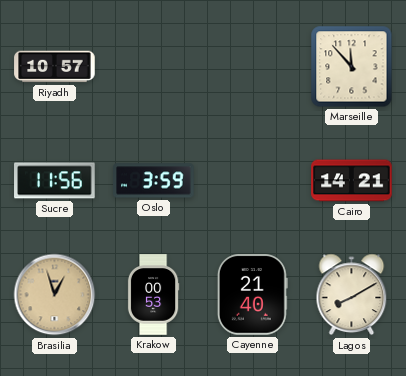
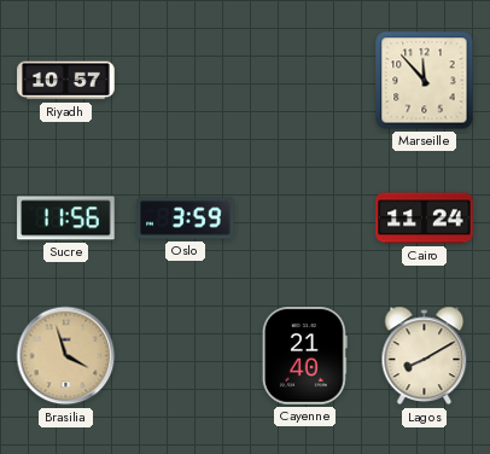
Cairo: 14:21 -> 11:24
Brasilia: 12:57 -> 3:57
Krakow: 00:53 -> none
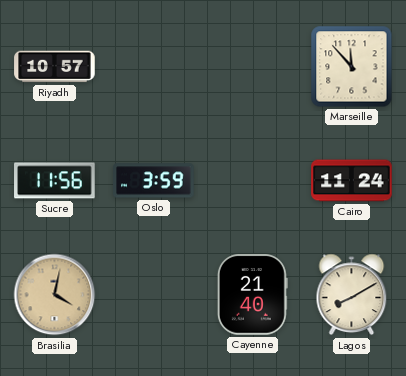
Brasilia: 3:57 -> 4:02
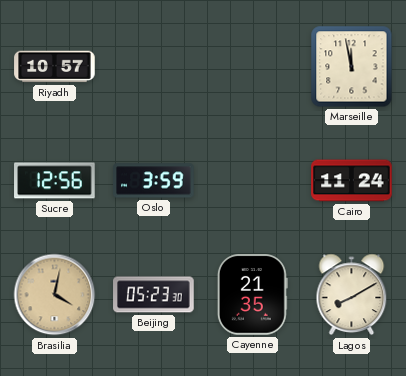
Marseille: 11:53 -> 11:58
Sucre: 11:56 -> 12:56
Beijing: none -> 05:23
Cayenne: 21:40 -> 21:35
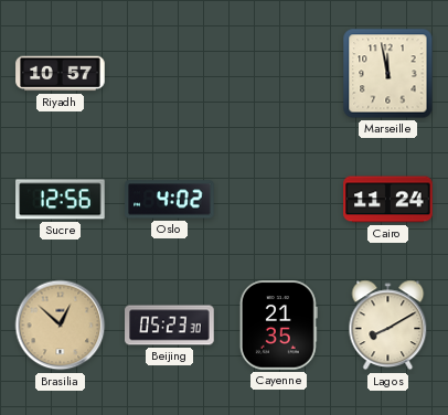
Oslo: 3:59 -> 4:02
Brasilia: 4:02 -> 12:52
